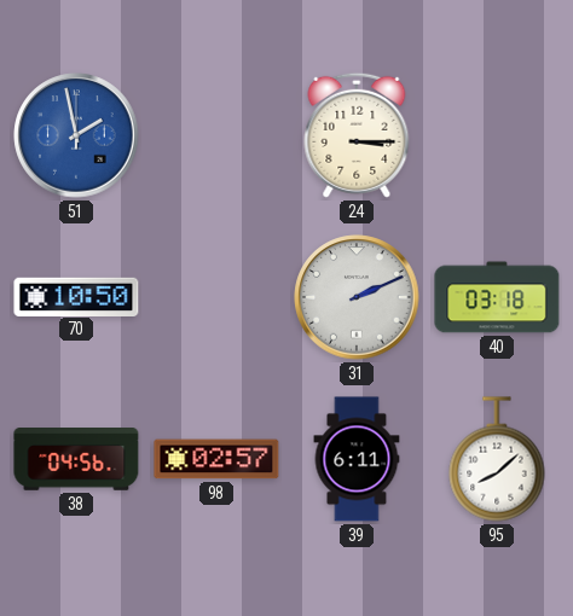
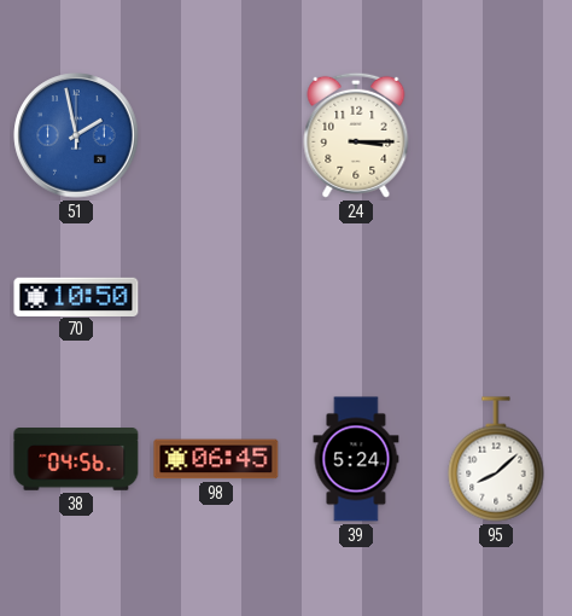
31: 2:11 -> none
40: 03:18 -> none
98: 02:57 -> 06:45
39: 6:11 -> 5:24
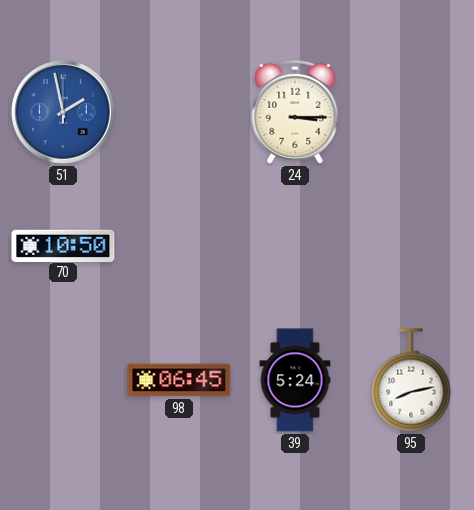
38: 04:56 -> none
95: 8:08 -> 8:13
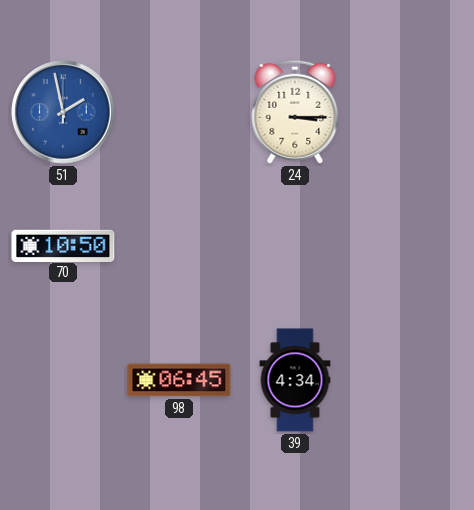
39: 5:24 -> 4:34
95: 8:13 -> none
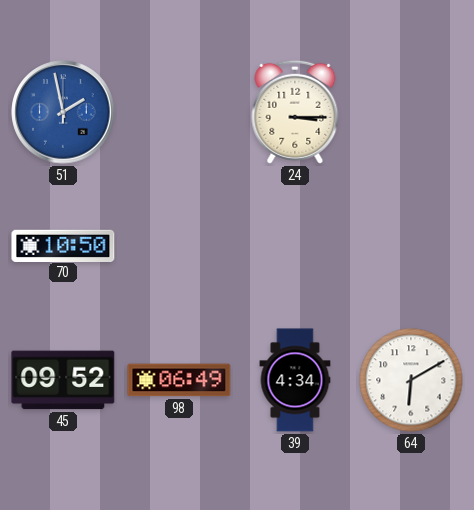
45: none -> 09:52
98: 06:45 -> 06:49
64: none -> 6:10
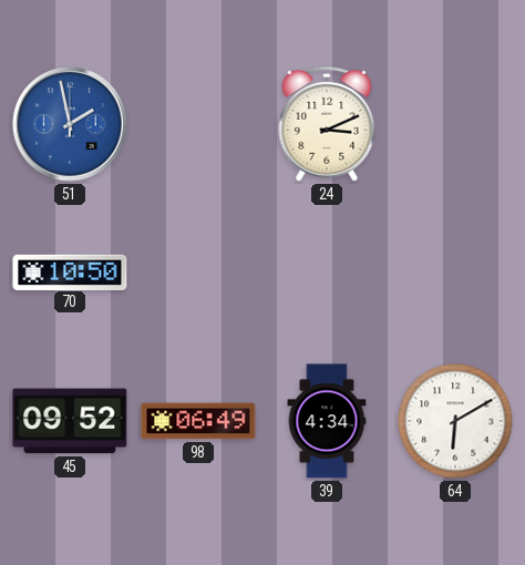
24: 3:15 -> 3:11
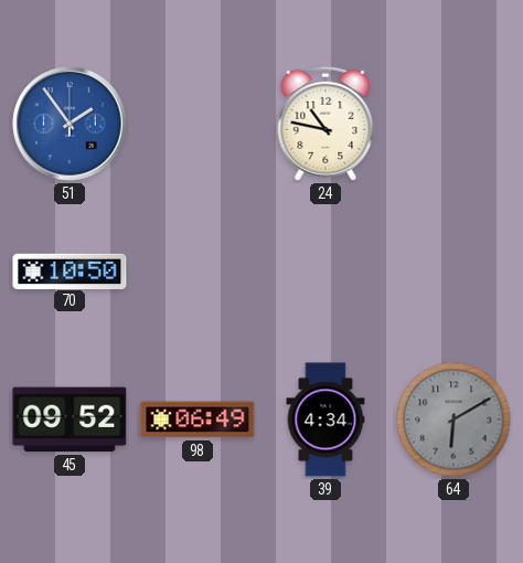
51: 1:58 -> 1:54
24: 3:11 -> 10:47
64 dial: white -> grey
